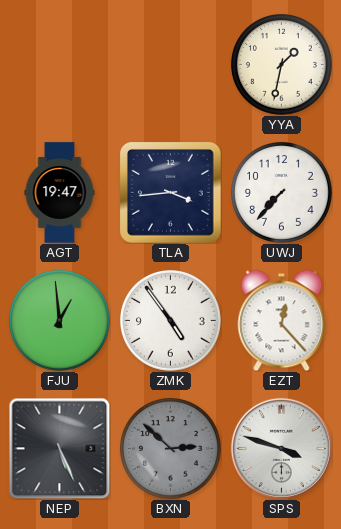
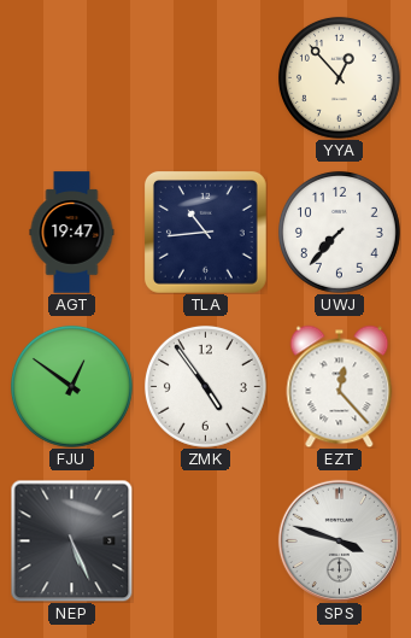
YYA: 1:32 -> 12:53
TLA: 3:44 -> 10:44
FJU: 12:59 -> 12:51
BXN: 2:52 -> none
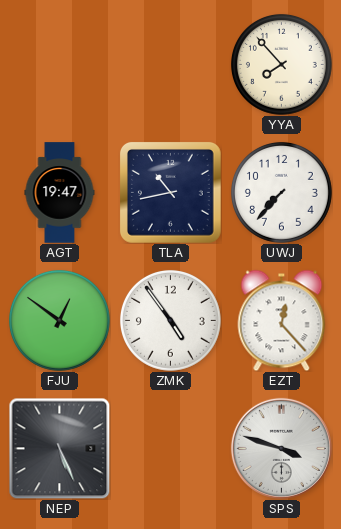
YYA: 12:53 -> 7:53
TLA: 10:44 -> 10:43
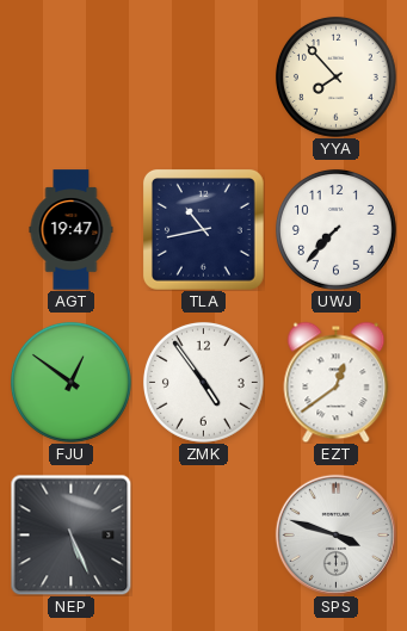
EZT: 12:23 -> 12:39
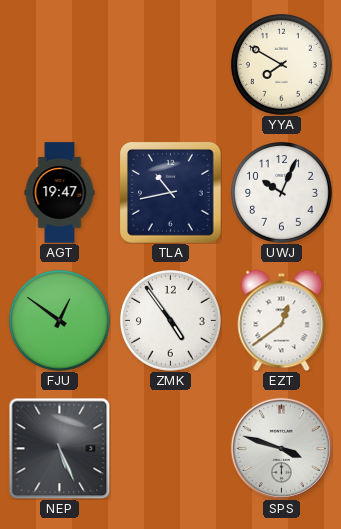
YYA: 7:53 -> 7:50
UWJ: 7:37 -> 10:04
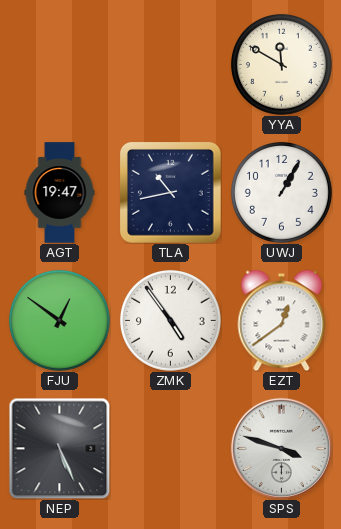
YYA: 7:50 -> 11:50
UWJ: 10:04 -> 1:05
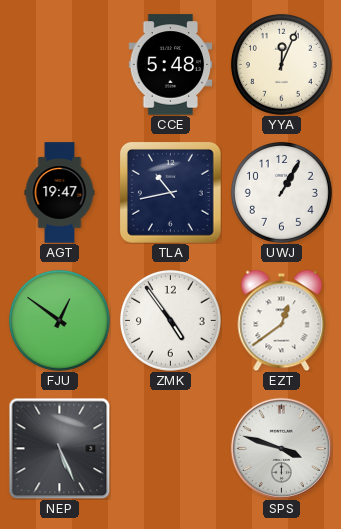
CCE: none -> 5:48
YYA: 11:50 -> 12:04
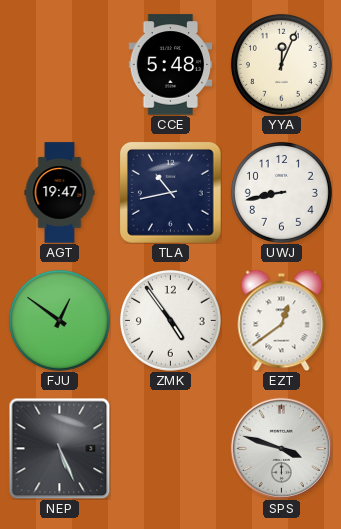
UWJ: 1:05 -> 8:43
